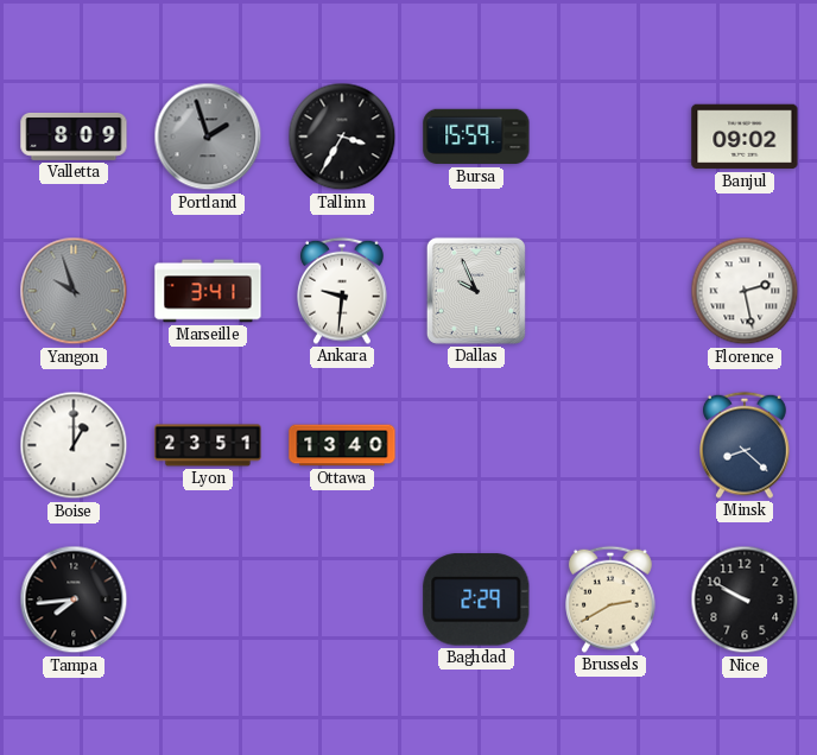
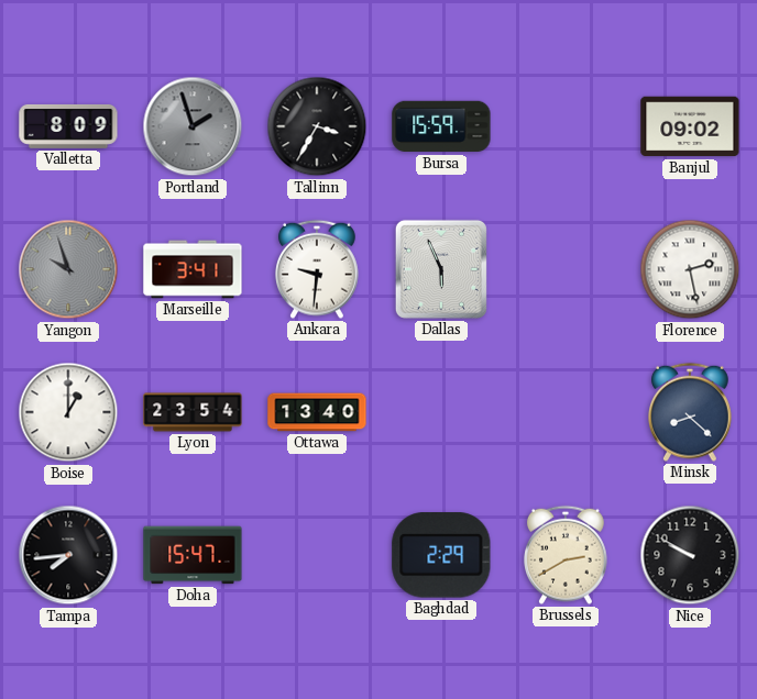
Dallas: 9:56 -> 5:56
Lyon: 23:51 -> 23:54
Doha: none -> 15:47
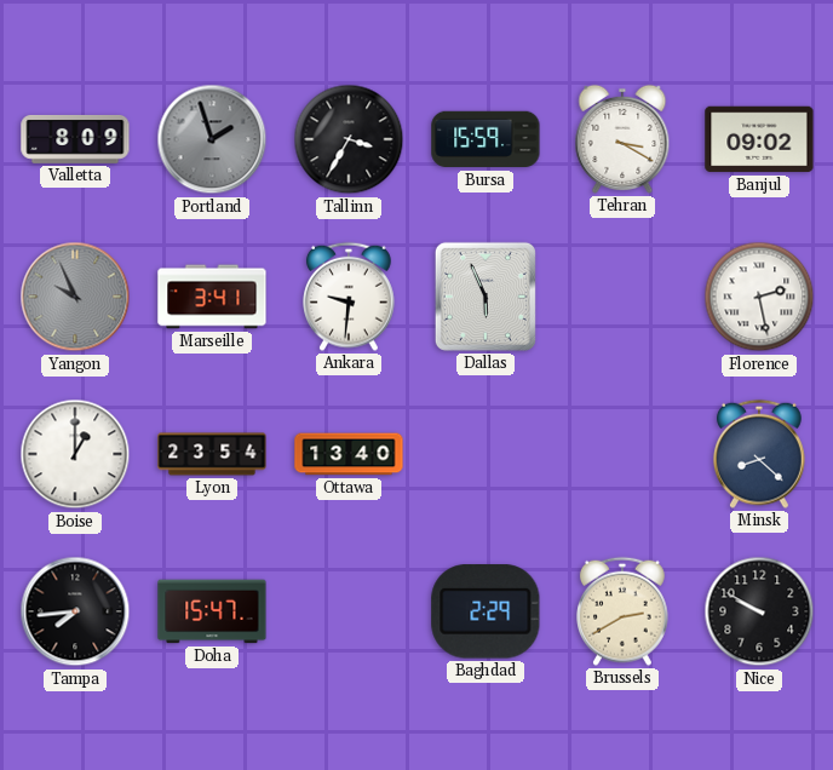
Tehran: none -> 3:20
Yangon: 9:57 -> 9:56
